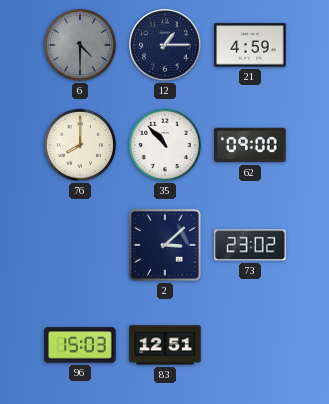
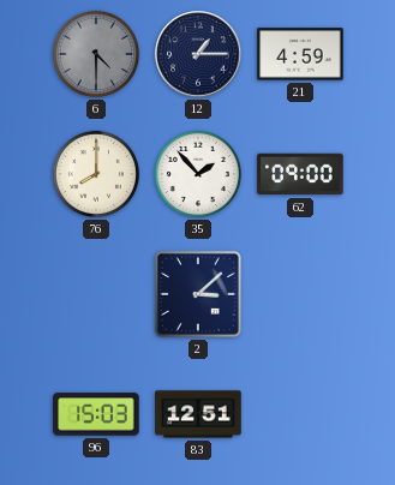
35: 10:53 -> 1:53
73: 23:02 -> none
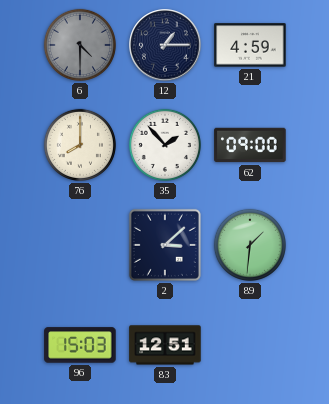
89: none -> 1:31
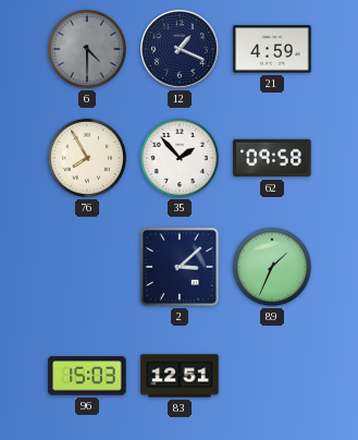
12: 1:15 -> 1:19
76: 8:00 -> 7:55
62: 09:00 -> 09:58
89: 1:31 -> 1:34
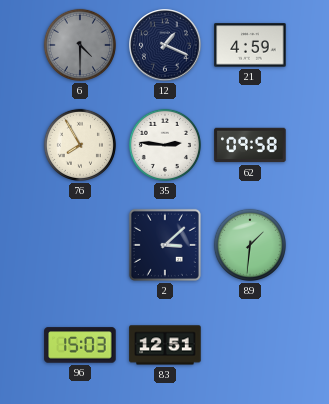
35: 1:53 -> 2:46
89: 1:34 -> 1:31
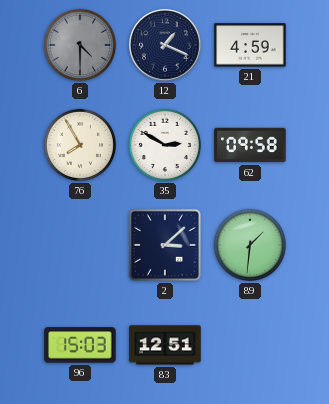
35: 2:46 -> 2:50
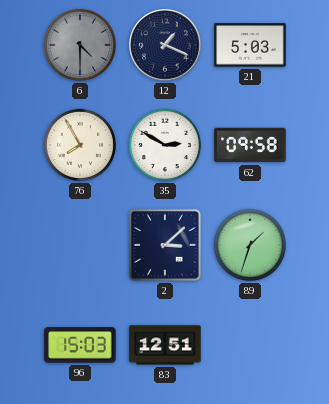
21: 4:59 -> 5:03
89: 1:31 -> 1:33
